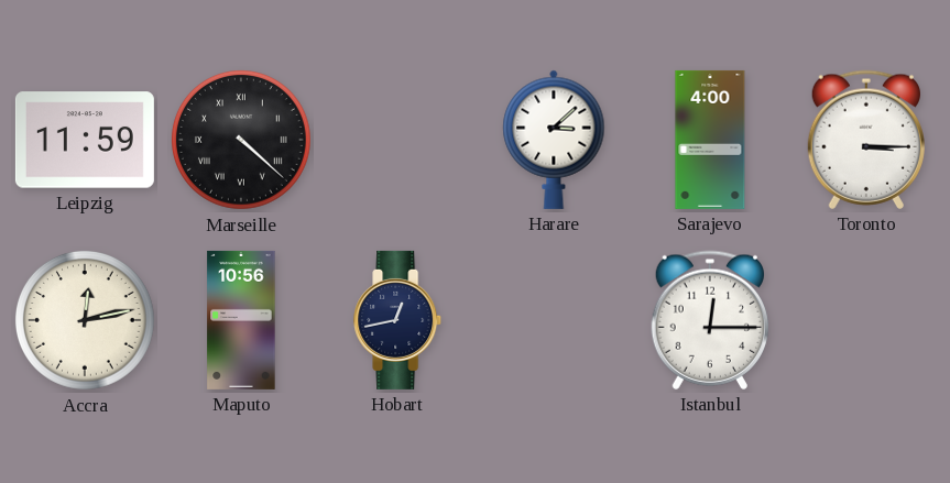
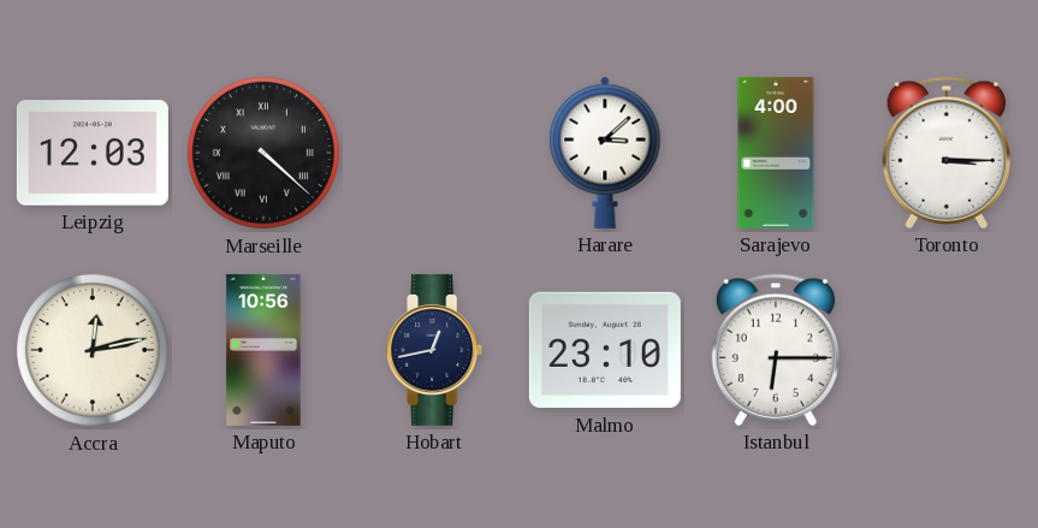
Leipzig: 11:59 -> 12:03
Malmo: none -> 23:10
Istanbul: 12:15 -> 6:15
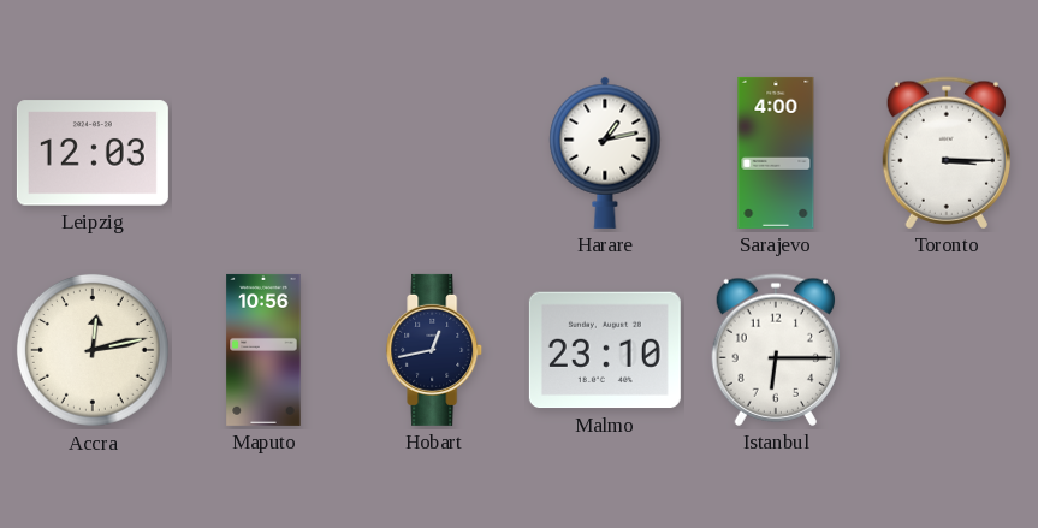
Marseille: 4:22 -> none
Harare: 3:08 -> 1:13
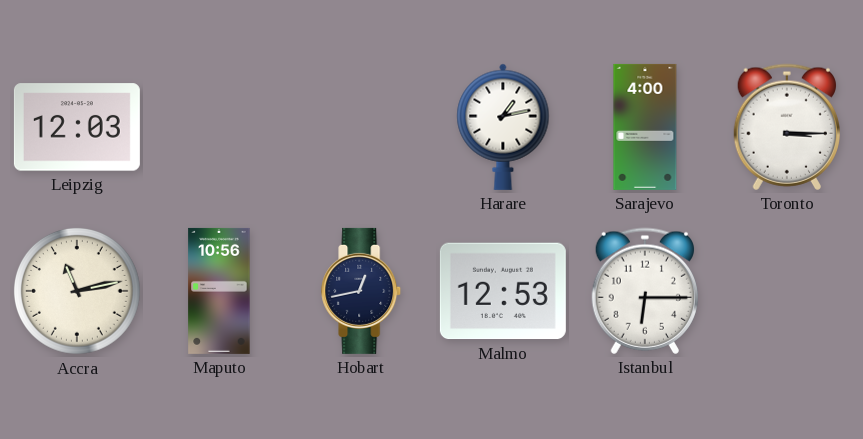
Accra: 12:13 -> 11:13
Malmo: 23:10 -> 12:53
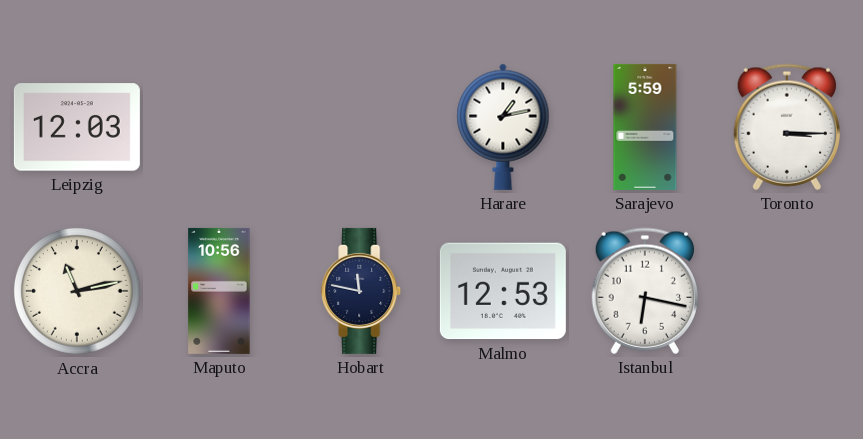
Sarajevo: 4:00 -> 5:59
Hobart: 12:43 -> 11:47
Istanbul: 6:15 -> 6:17
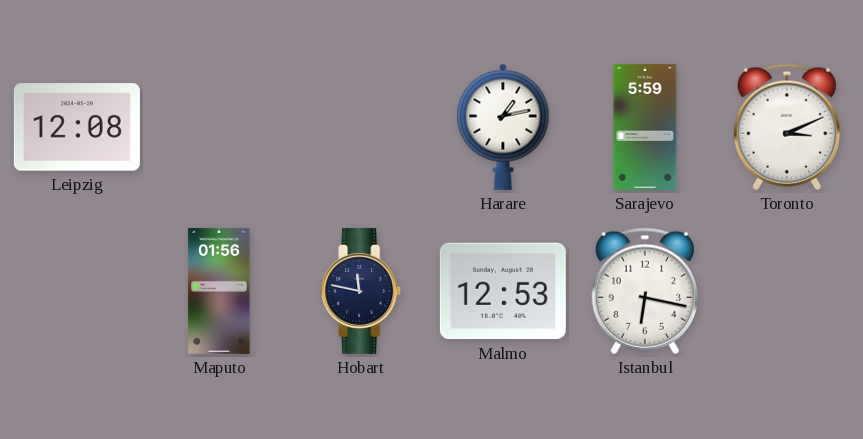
Leipzig: 12:03 -> 12:08
Toronto: 3:15 -> 3:11
Accra: 11:13 -> none
Maputo: 10:56 -> 01:56
